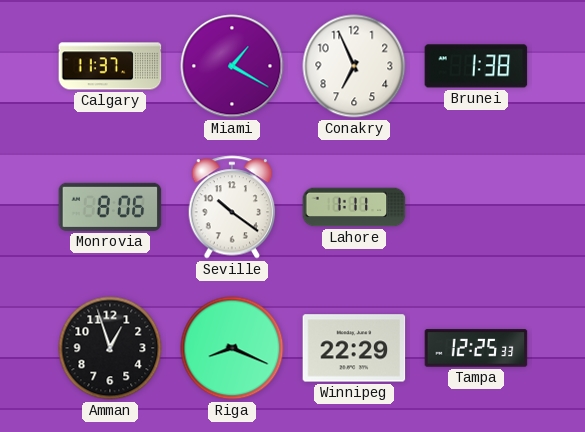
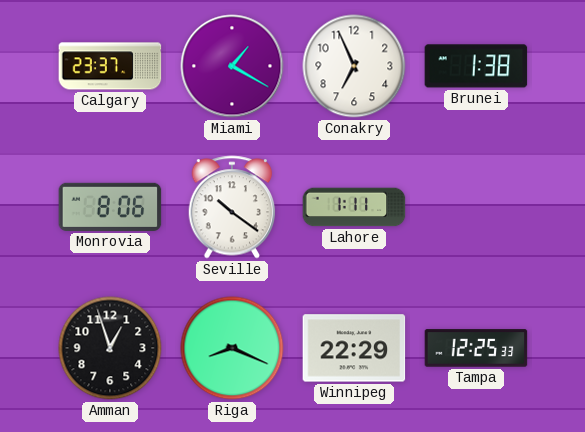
Calgary: 11:37 -> 23:37
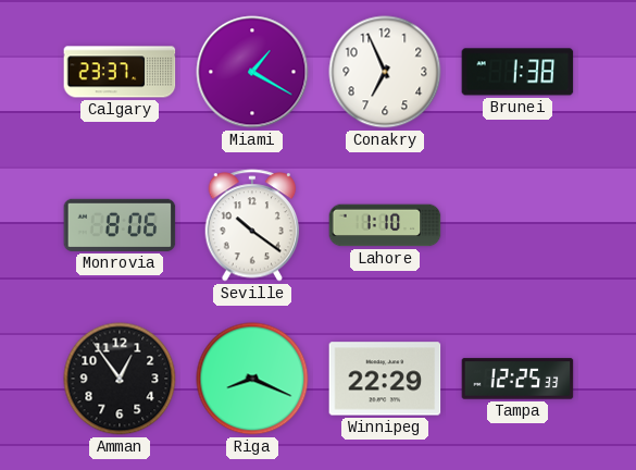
Lahore: 1:11 -> 1:10
Amman: 12:57 -> 12:54
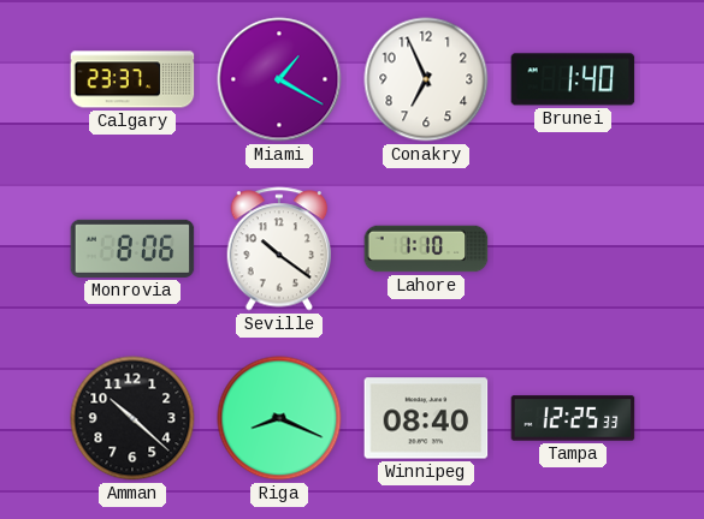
Brunei: 1:38 -> 1:40
Amman: 12:54 -> 10:22
Winnipeg: 22:29 -> 08:40
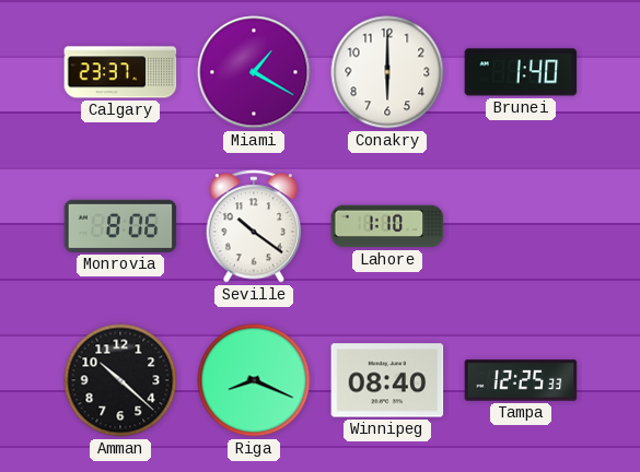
Conakry: 6:56 -> 6:00
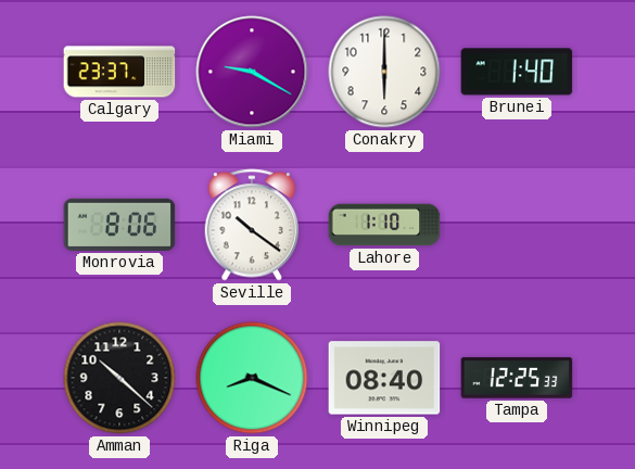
Miami: 1:20 -> 9:20
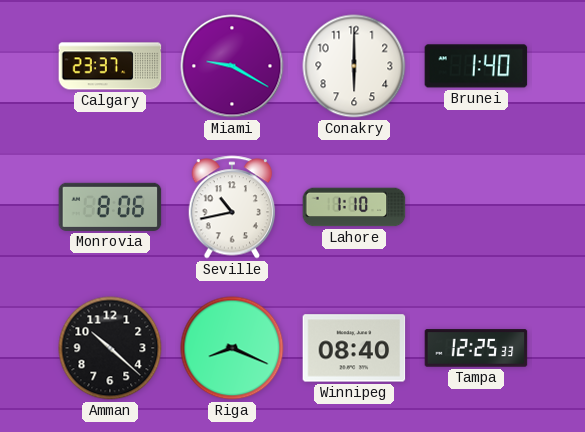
Seville: 10:21 -> 10:43
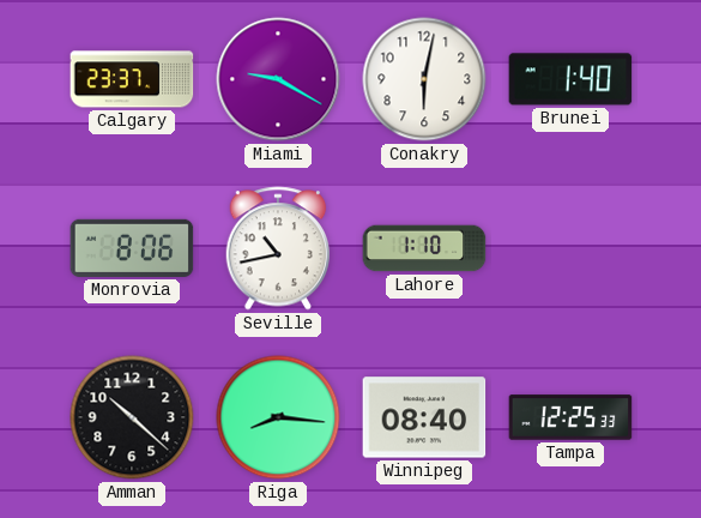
Conakry: 6:00 -> 6:02
Riga: 8:19 -> 8:16
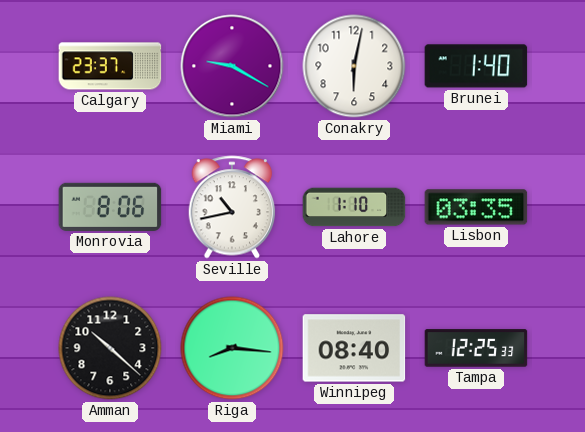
Lisbon: none -> 03:35
